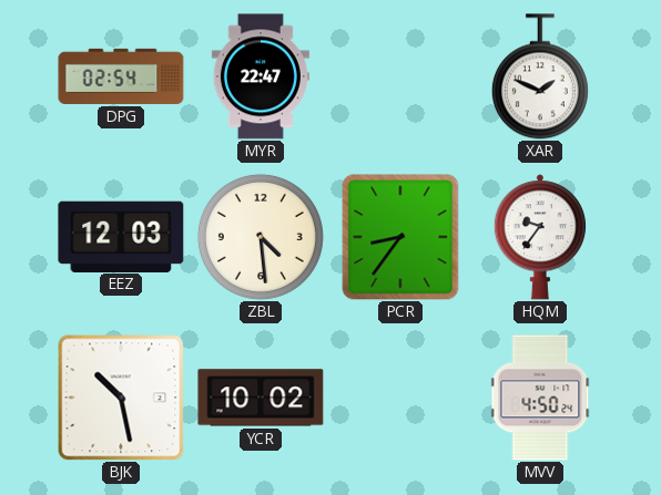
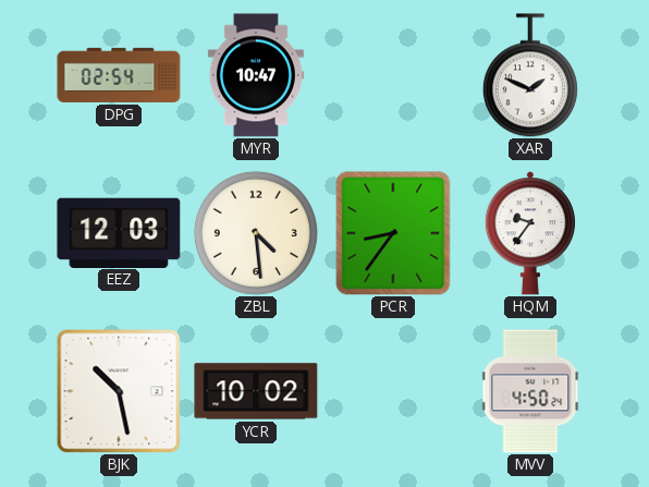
MYR: 22:47 -> 10:47
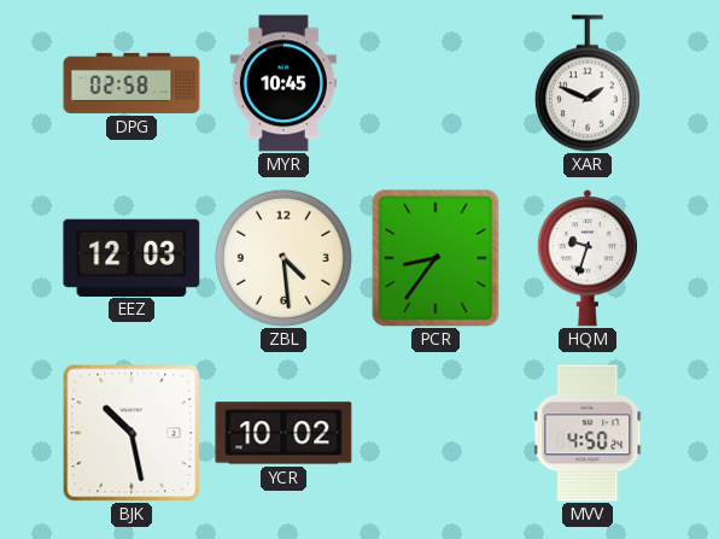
DPG: 02:54 -> 02:58
MYR: 10:47 -> 10:45
HQM: 9:36 -> 9:33
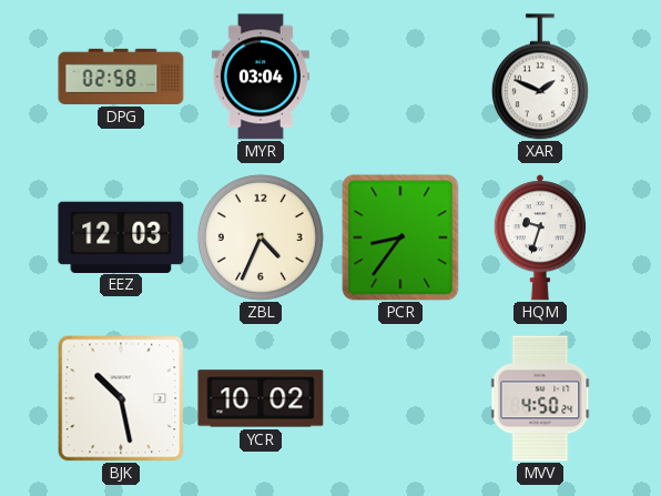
MYR: 10:45 -> 03:04
ZBL: 4:29 -> 4:34
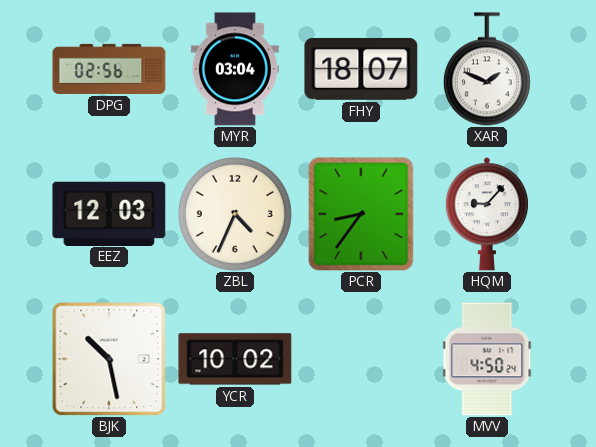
DPG: 02:58 -> 02:56
FHY: none -> 18:07
HQM: 9:33 -> 9:07
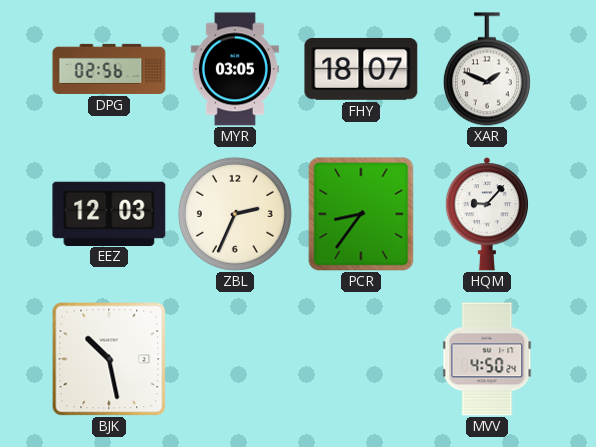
MYR: 03:04 -> 03:05
ZBL: 4:34 -> 2:34
YCR: 10:02 -> none
